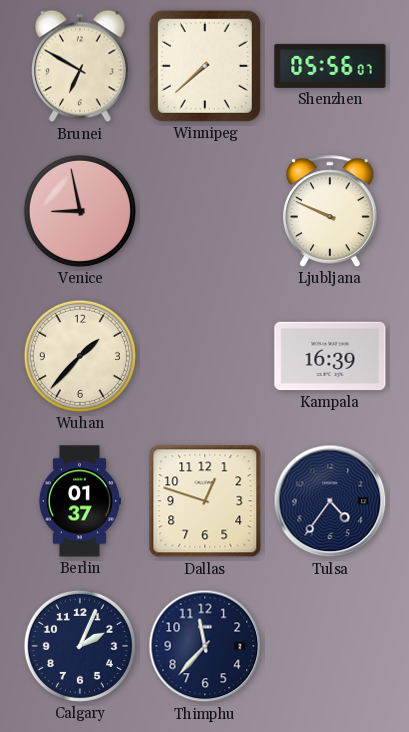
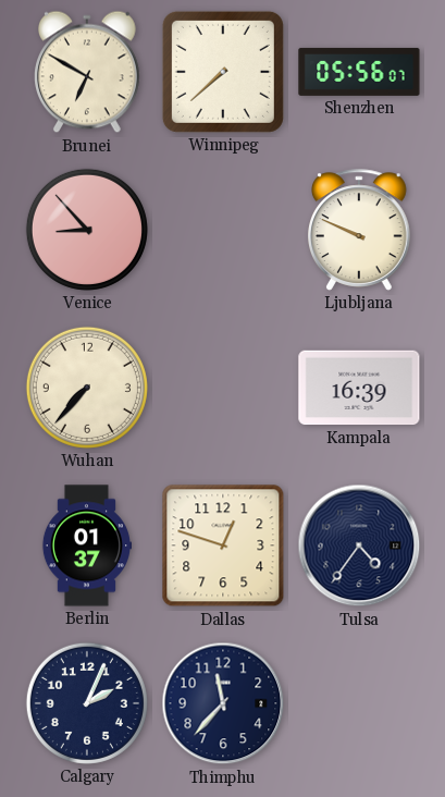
Venice: 8:58 -> 8:53
Wuhan: 1:37 -> 7:37
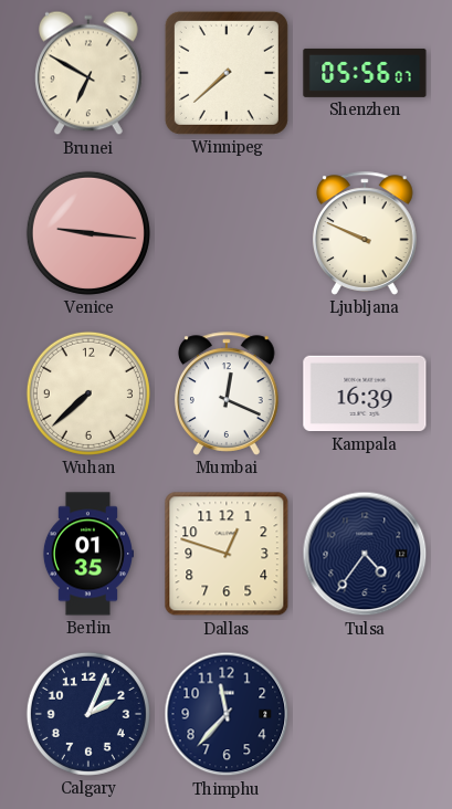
Venice: 8:53 -> 9:16
Wuhan: 7:37 -> 7:38
Mumbai: none -> 12:19
Berlin: 01:37 -> 01:35
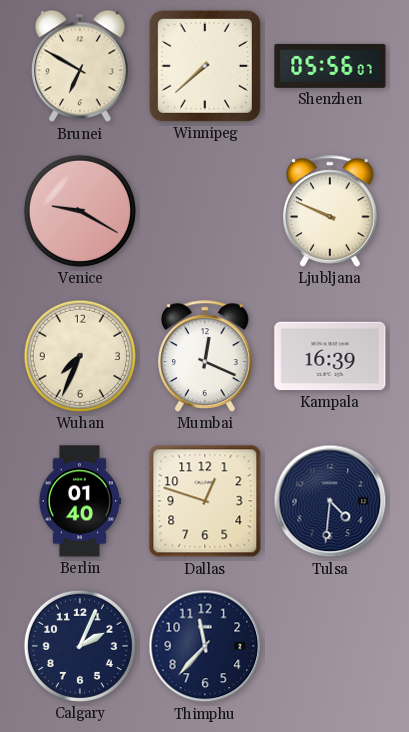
Venice: 9:16 -> 9:20
Wuhan: 7:38 -> 7:34
Berlin: 01:35 -> 01:40
Tulsa: 4:36 -> 4:31
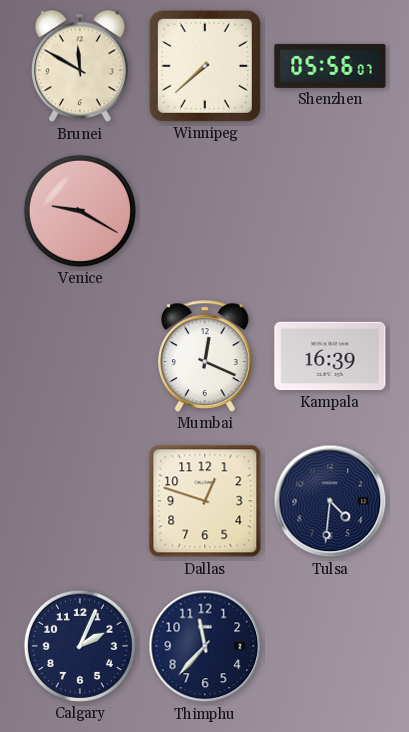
Brunei: 6:50 -> 11:50
Ljubljana: 9:49 -> none
Wuhan: 7:34 -> none
Berlin: 01:40 -> none
